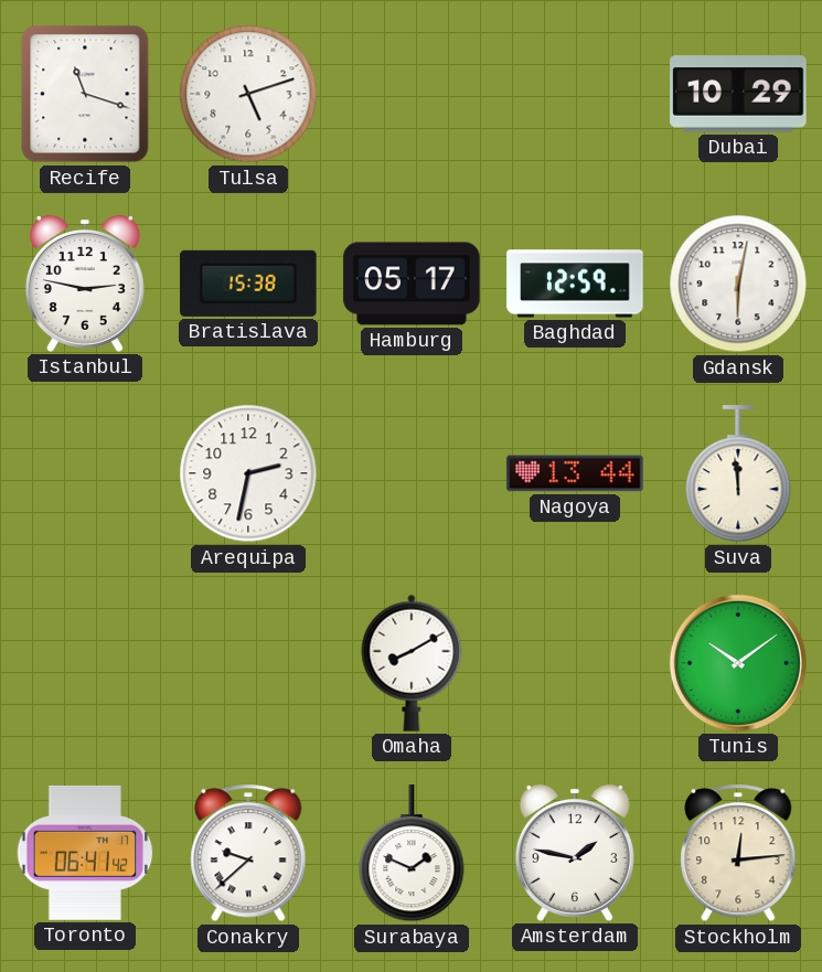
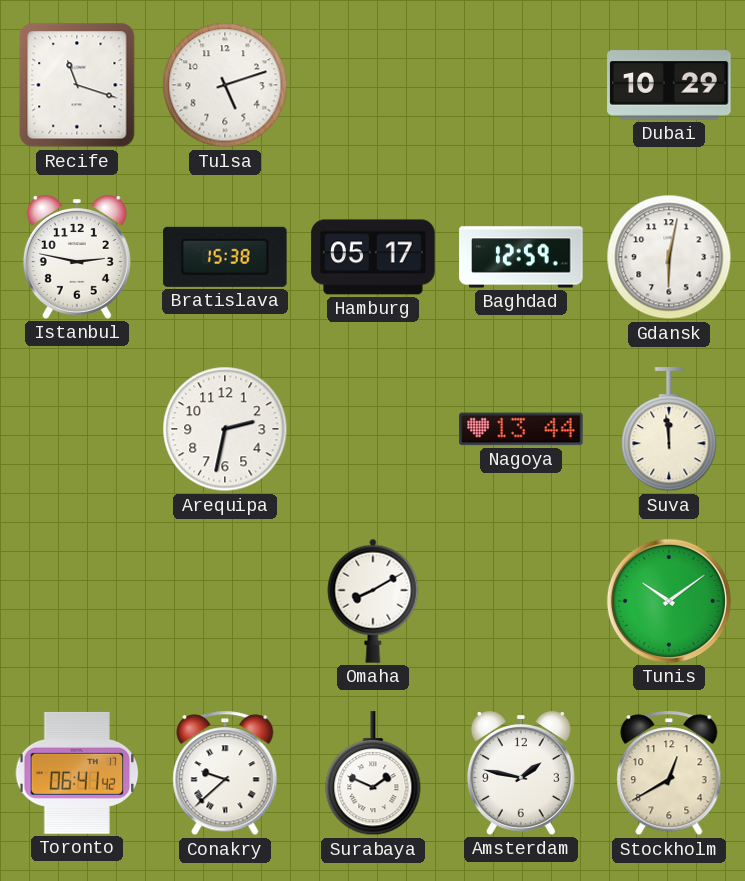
Stockholm: 12:14 -> 12:40
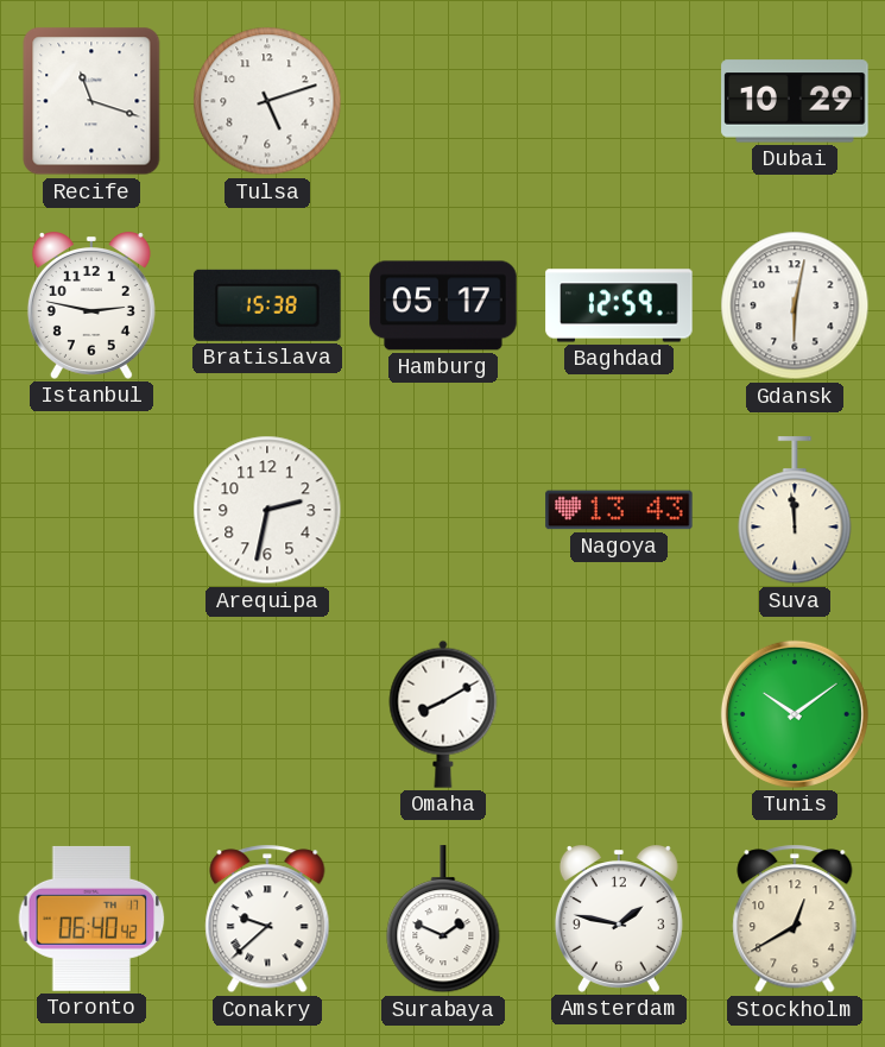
Nagoya: 13:44 -> 13:43
Toronto: 06:41 -> 06:40
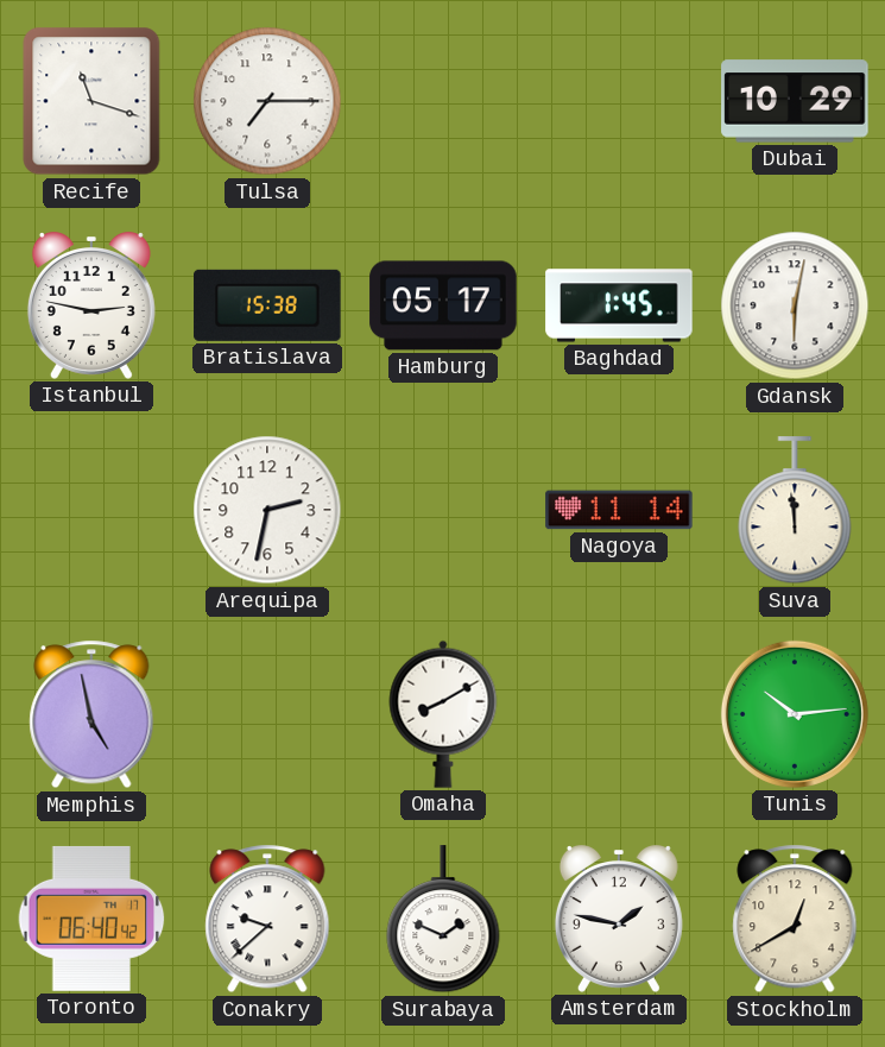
Tulsa: 5:12 -> 7:15
Baghdad: 12:59 -> 1:45
Nagoya: 13:43 -> 11:14
Memphis: none -> 4:58
Tunis: 10:09 -> 10:14
